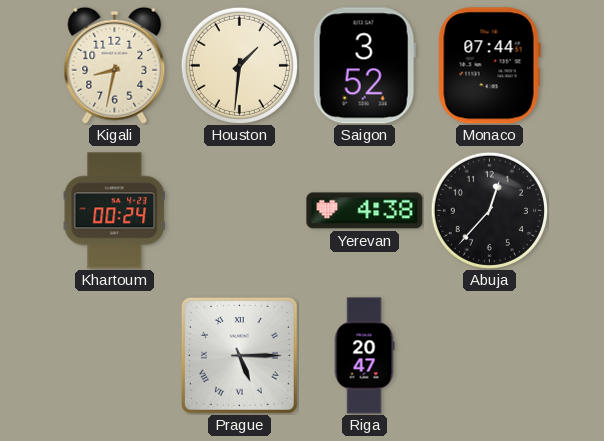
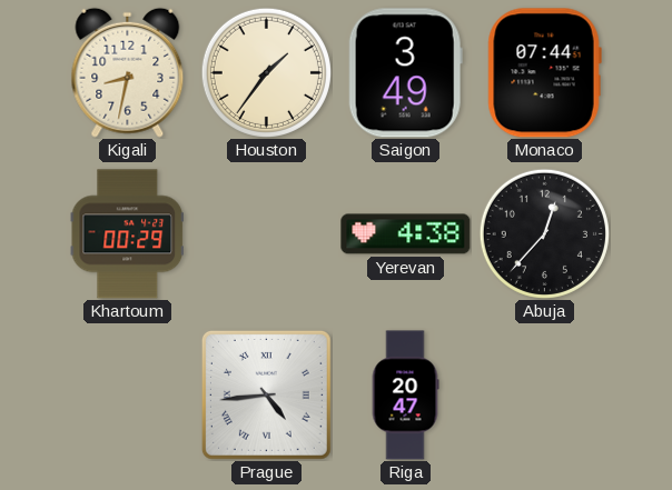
Houston: 1:31 -> 1:36
Saigon: 3:52 -> 3:49
Khartoum: 00:24 -> 00:29
Prague: 5:15 -> 4:44
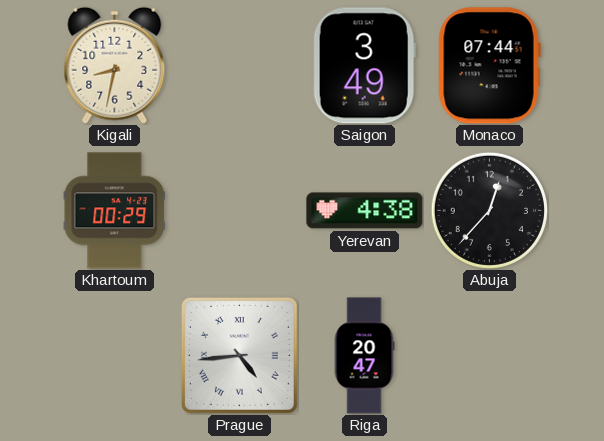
Houston: 1:36 -> none
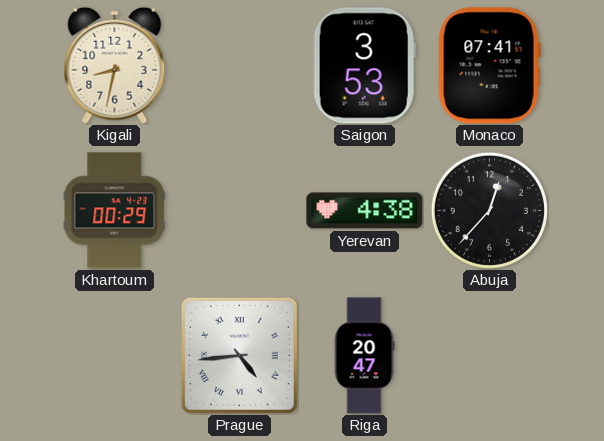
Saigon: 3:49 -> 3:53
Monaco: 07:44 -> 07:41
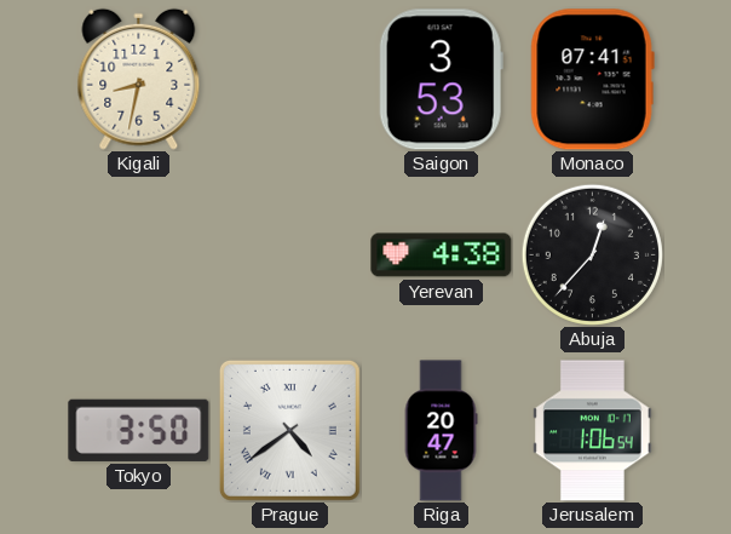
Khartoum: 00:29 -> none
Tokyo: none -> 3:50
Prague: 4:44 -> 4:39
Jerusalem: none -> 1:06
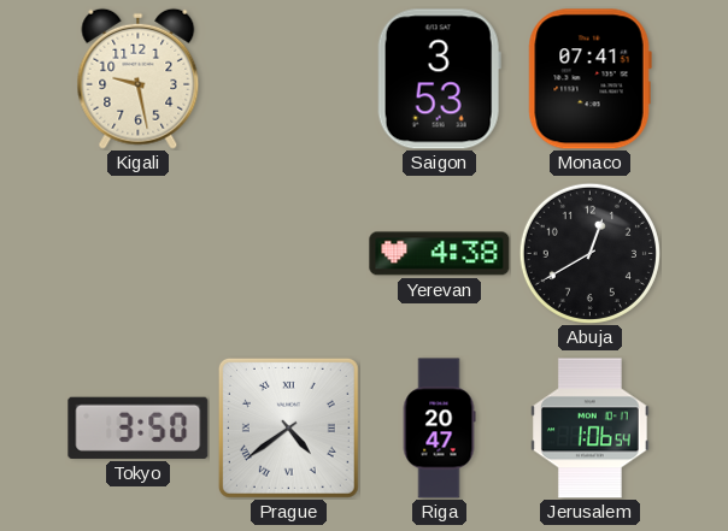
Kigali: 8:32 -> 9:28
Abuja: 12:37 -> 12:40
